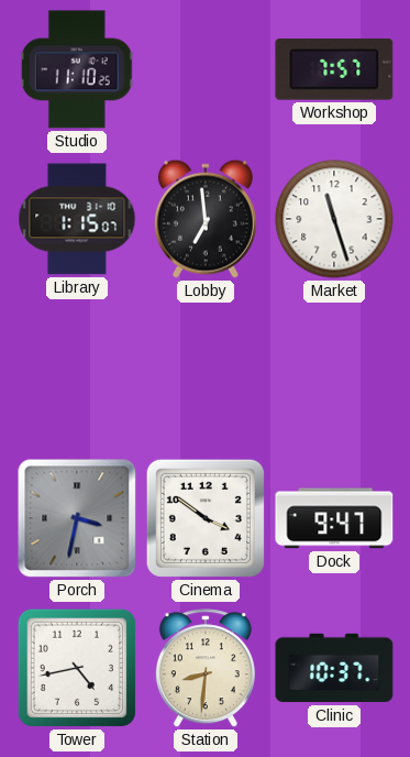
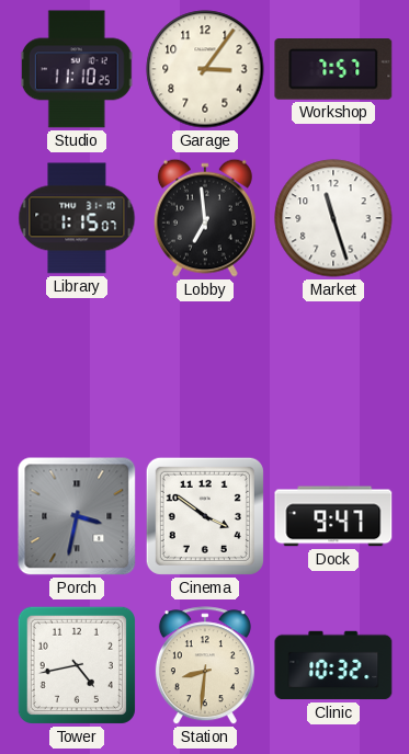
Garage: none -> 3:06
Clinic: 10:37 -> 10:32
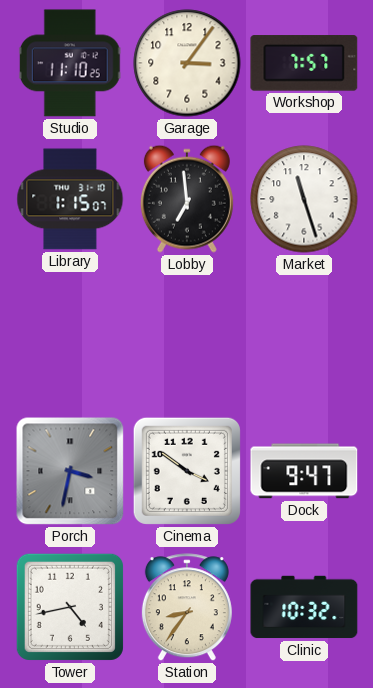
Station: 8:31 -> 8:36
